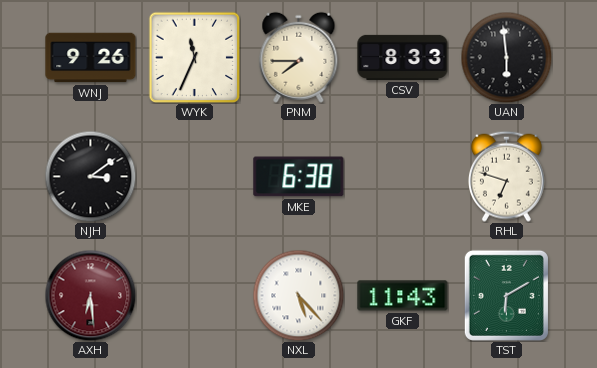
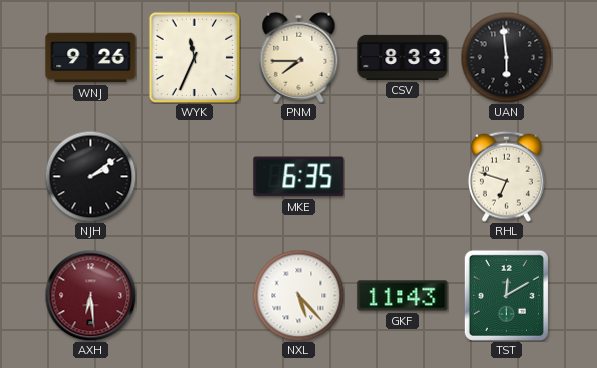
NJH: 3:09 -> 2:09
MKE: 6:38 -> 6:35
TST: 6:10 -> 12:10
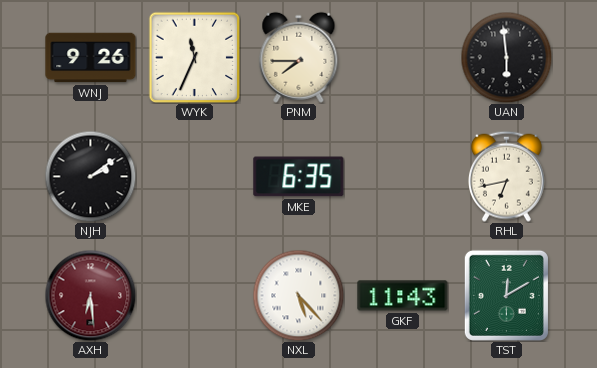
CSV: 8:33 -> none
RHL: 6:48 -> 6:43
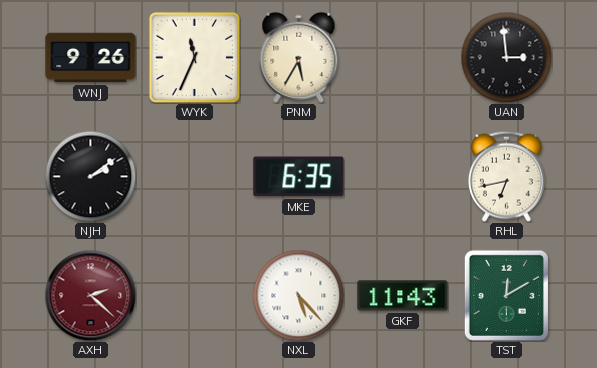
PNM: 7:45 -> 5:35
UAN: 5:59 -> 2:59
AXH: 6:29 -> 2:22
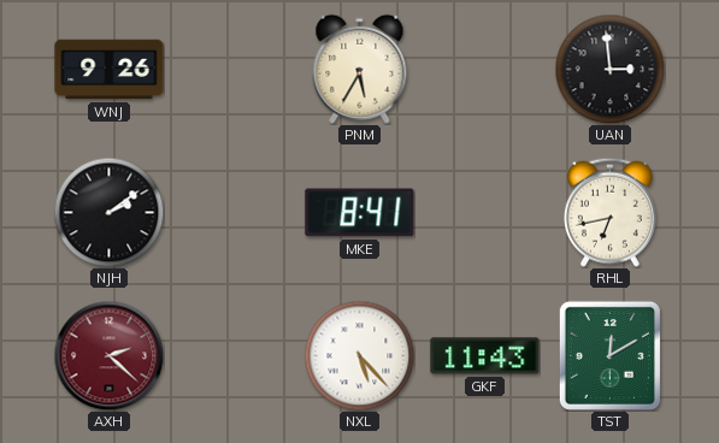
WYK: 11:34 -> none
MKE: 6:35 -> 8:41
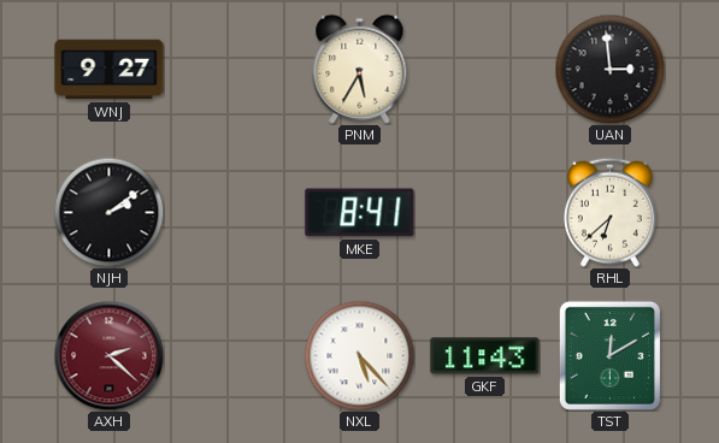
WNJ: 9:26 -> 9:27
RHL: 6:43 -> 6:38
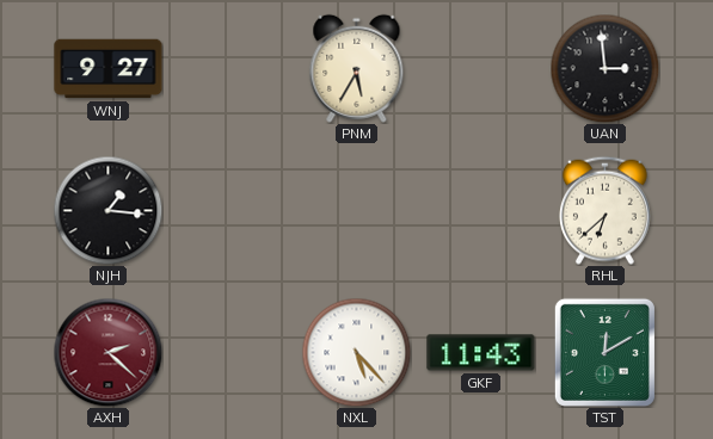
NJH: 2:09 -> 1:16
MKE: 8:41 -> none
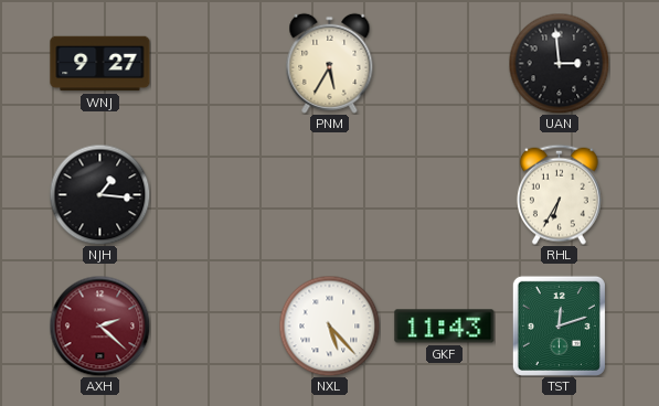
RHL: 6:38 -> 6:35
TST: 12:10 -> 12:12
